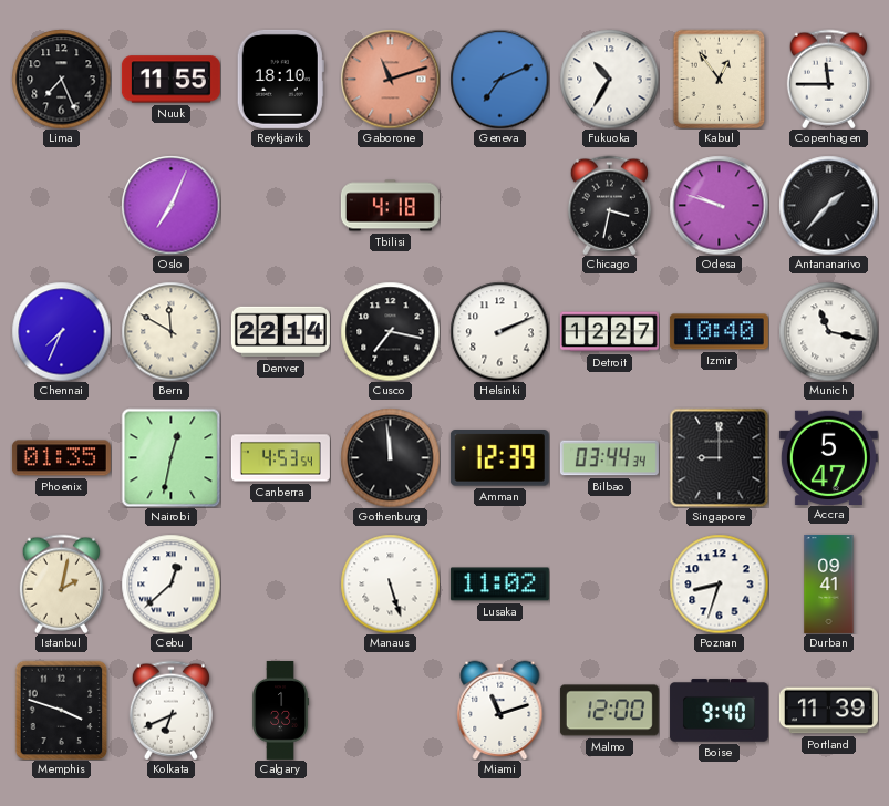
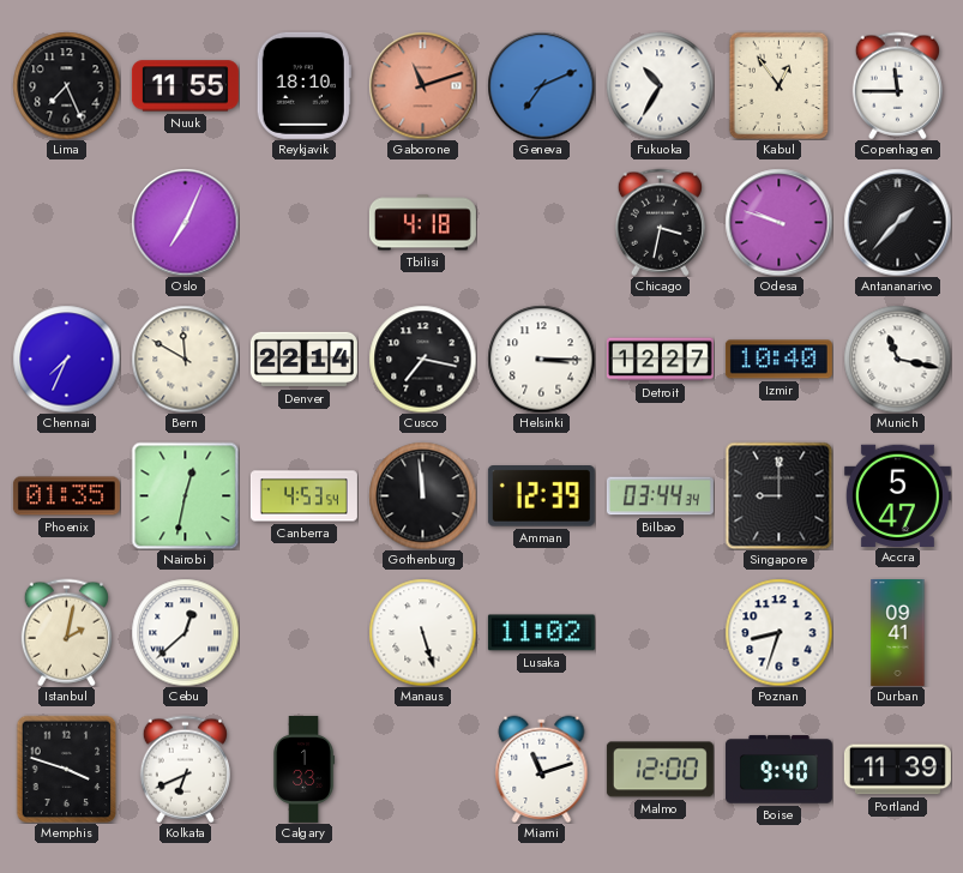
Helsinki: 2:11 -> 3:15
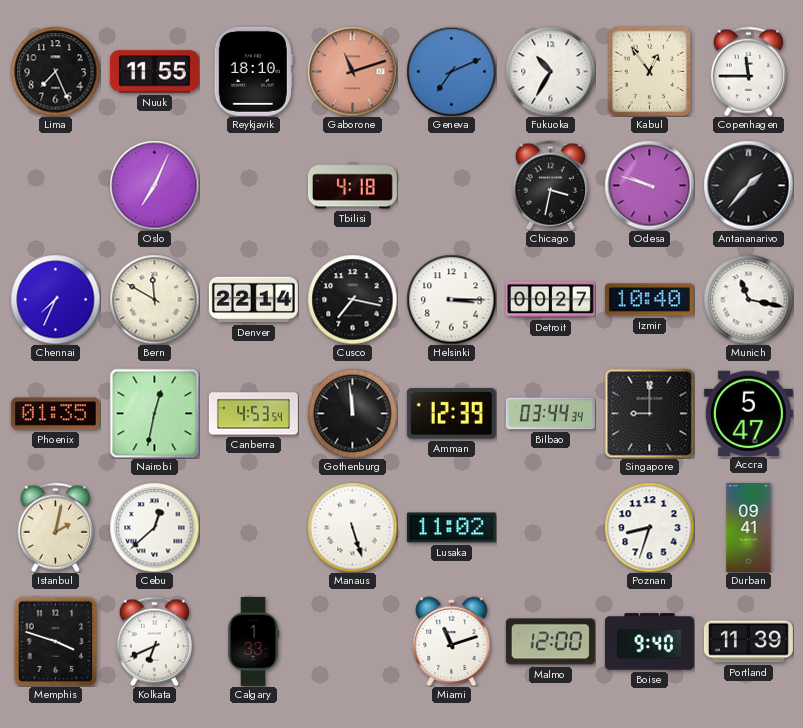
Detroit: 12:27 -> 00:27
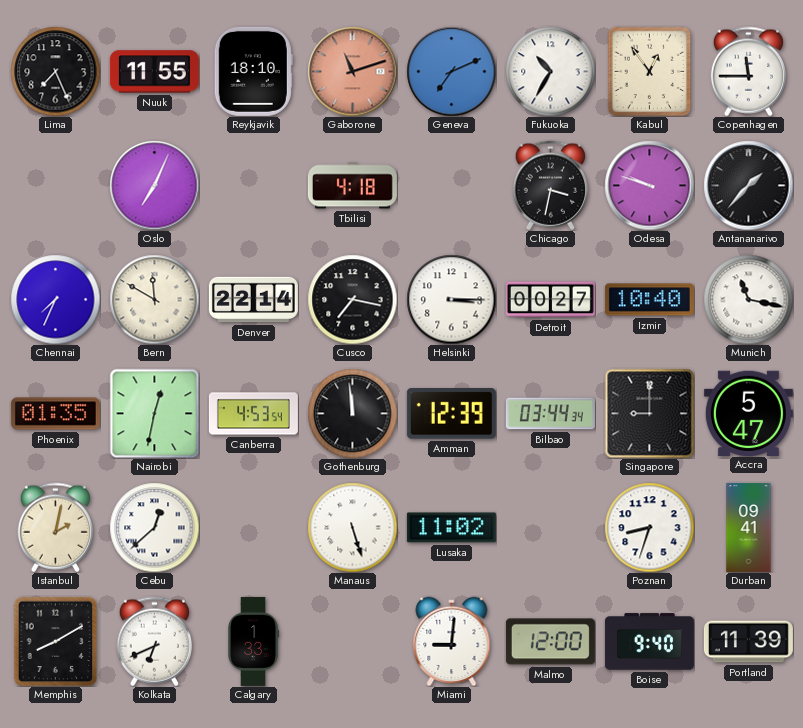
Memphis: 3:48 -> 8:10
Miami: 11:12 -> 9:01
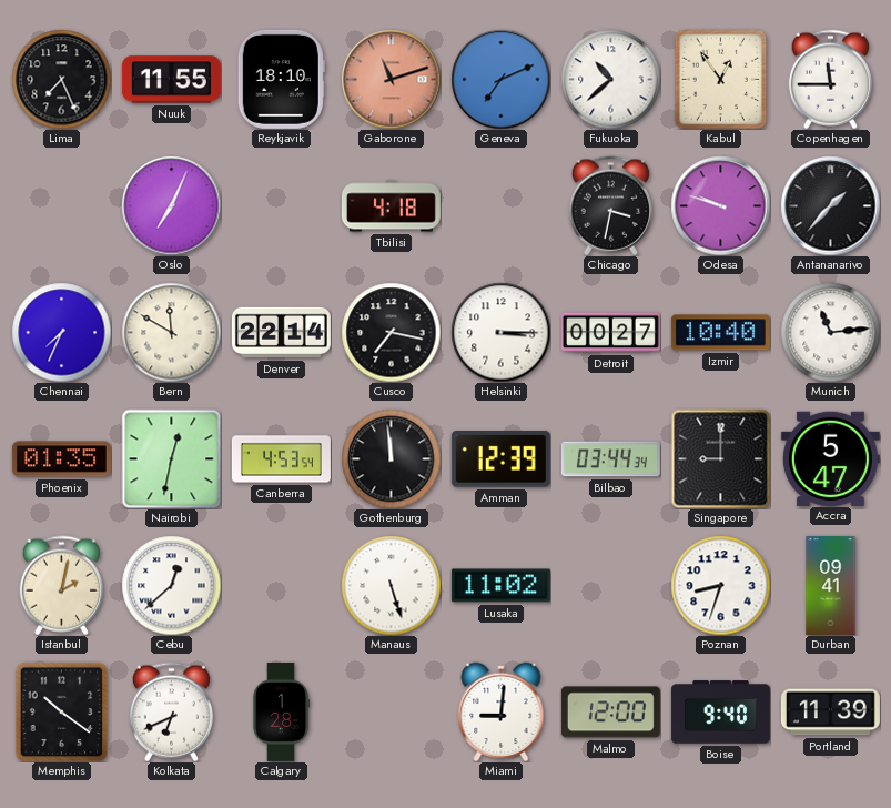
Fukuoka: 10:35 -> 10:38
Munich: 11:17 -> 11:14
Memphis: 8:10 -> 10:21
Calgary: 1:33 -> 1:28
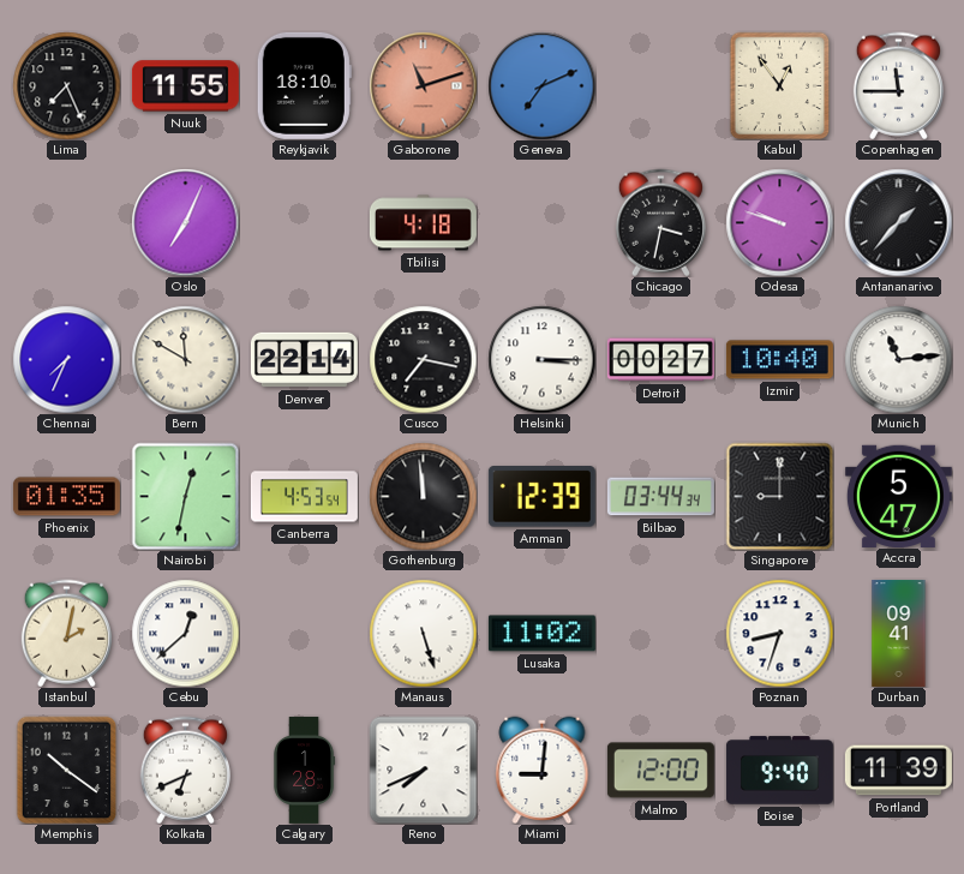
Fukuoka: 10:38 -> none
Reno: none -> 7:41
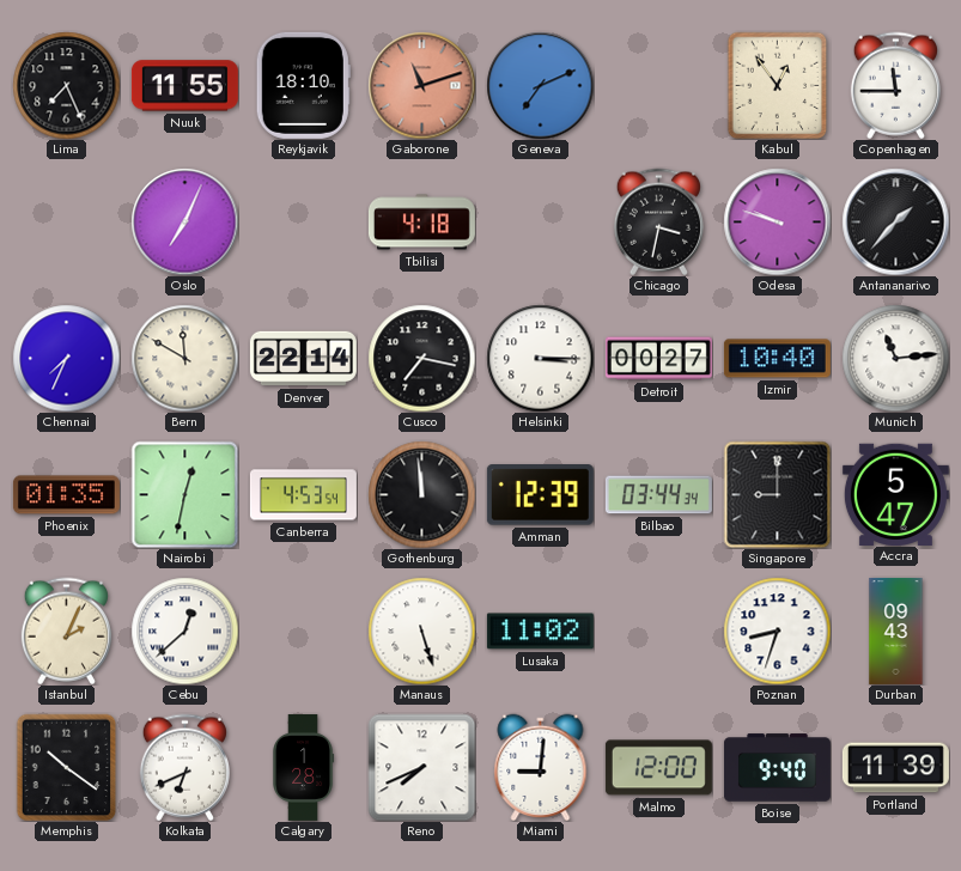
Istanbul: 2:02 -> 2:04
Durban: 09:41 -> 09:43
